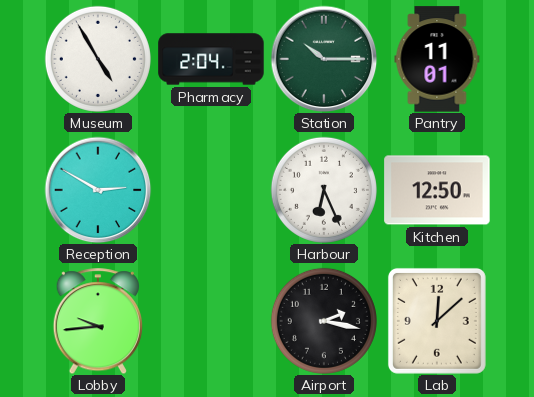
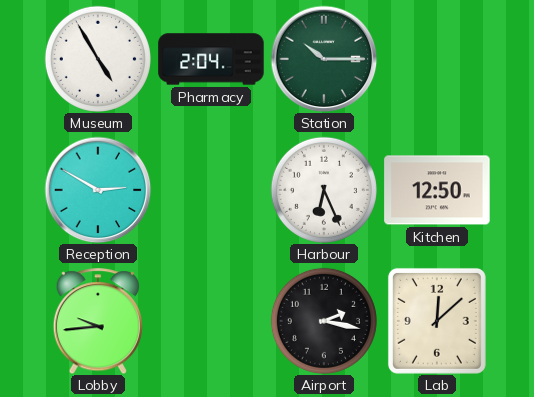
Pantry: 11:01 -> none
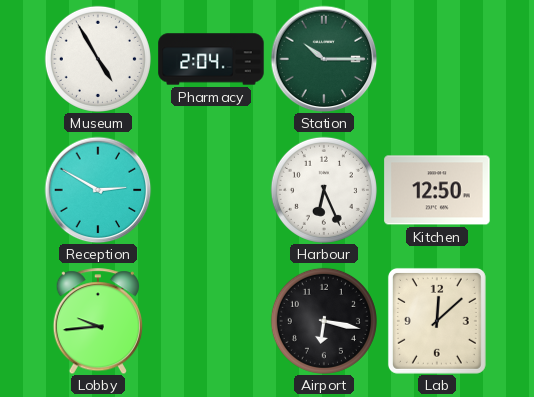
Airport: 2:17 -> 6:17
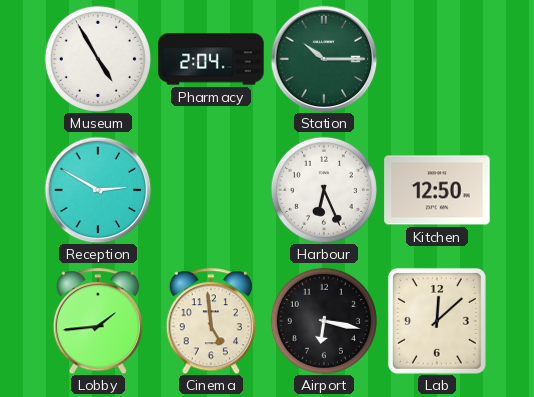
Lobby: 9:44 -> 1:44
Cinema: none -> 4:59
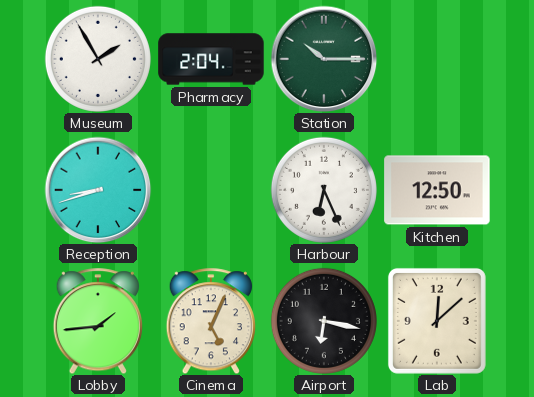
Museum: 4:55 -> 1:55
Reception: 2:50 -> 8:42
Cinema: 4:59 -> 5:04
